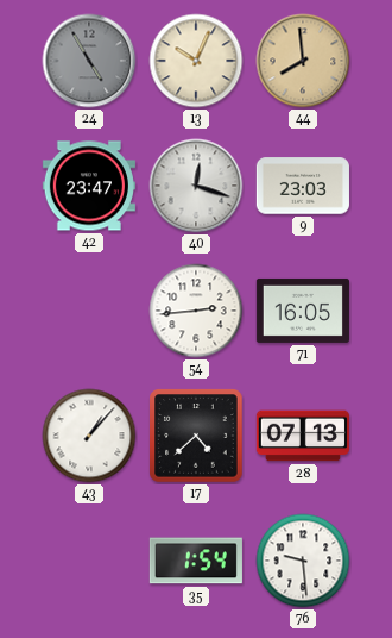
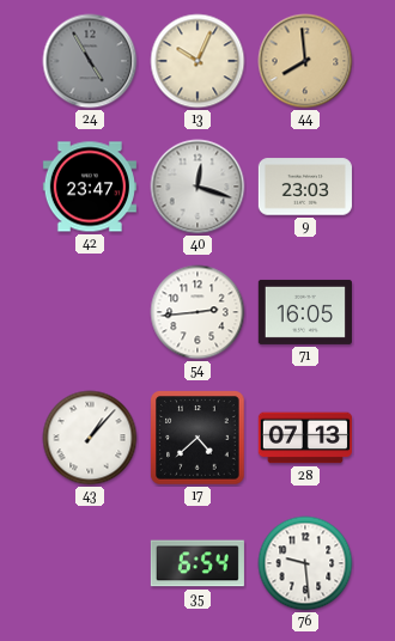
35: 1:54 -> 6:54
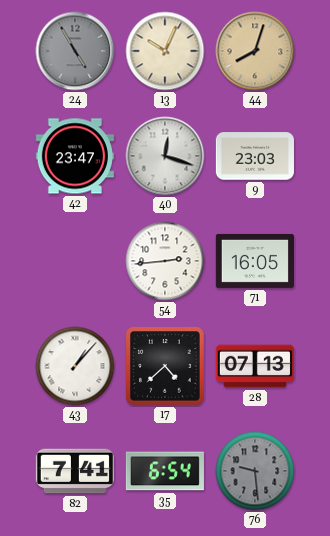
44: 7:59 -> 8:03
82: none -> 7:41
76 dial: white -> grey
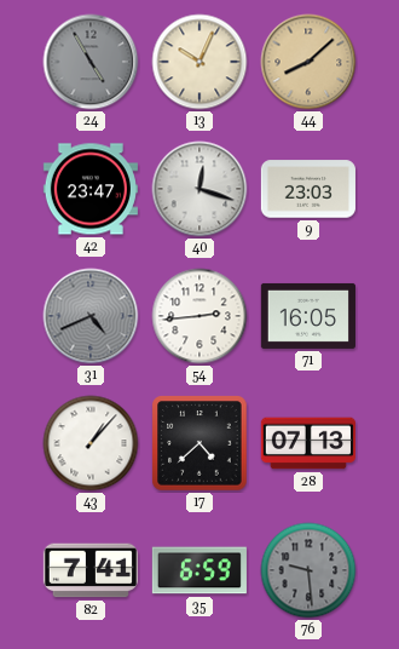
44: 8:03 -> 8:08
31: none -> 4:41
35: 6:54 -> 6:59
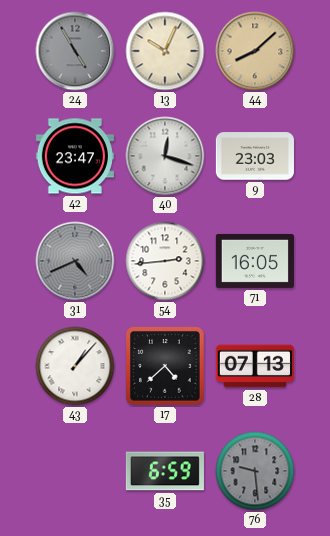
82: 7:41 -> none
